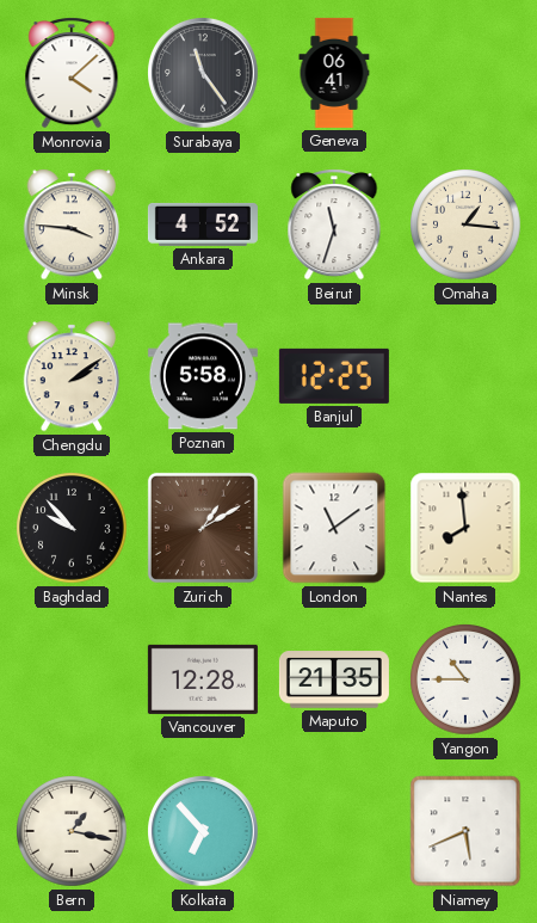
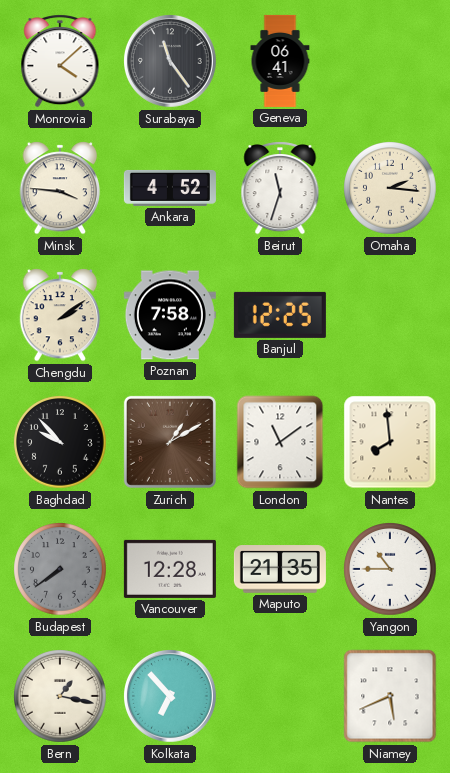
Omaha: 1:16 -> 2:16
Poznan: 5:58 -> 7:58
Budapest: none -> 7:39
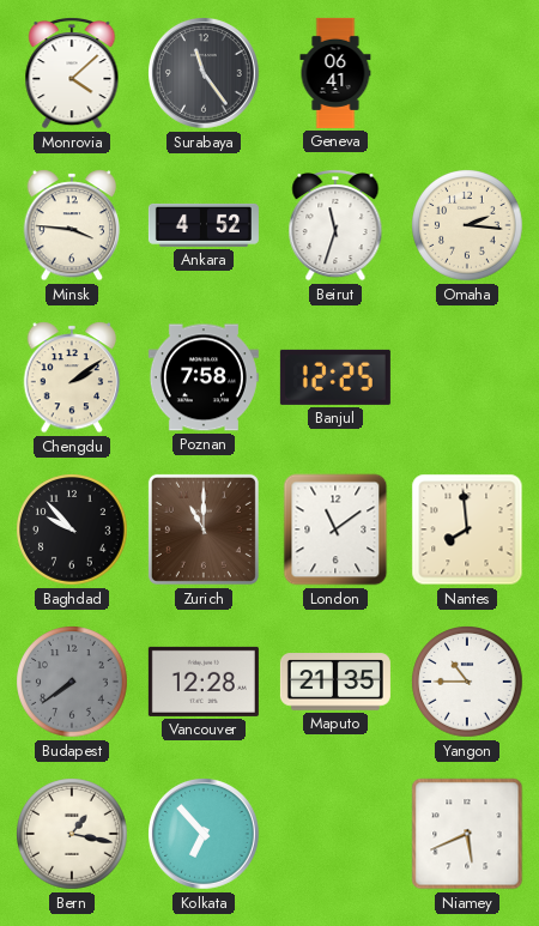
Zurich: 1:10 -> 11:00
